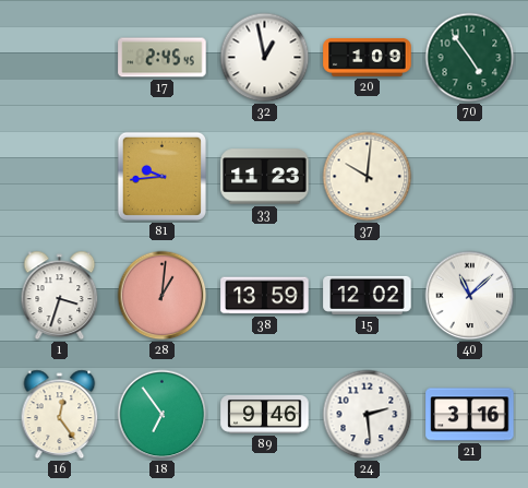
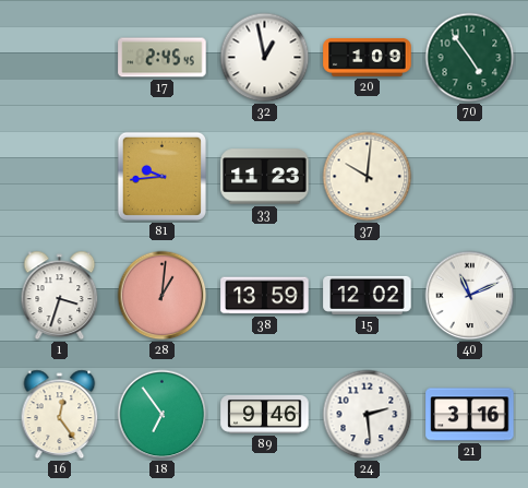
40: 11:08 -> 11:11
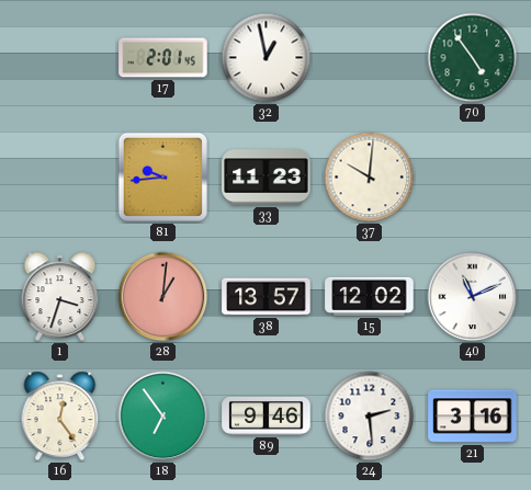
17: 2:45 -> 2:01
20: 1:09 -> none
38: 13:59 -> 13:57
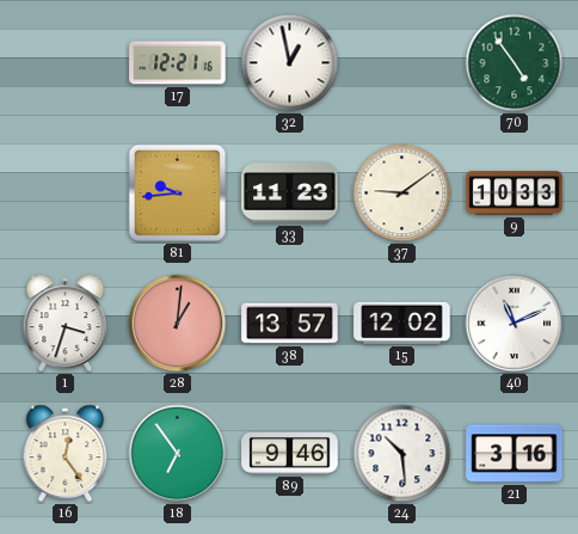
17: 2:01 -> 12:21
37: 10:01 -> 9:09
9: none -> 10:33
24: 2:29 -> 10:29
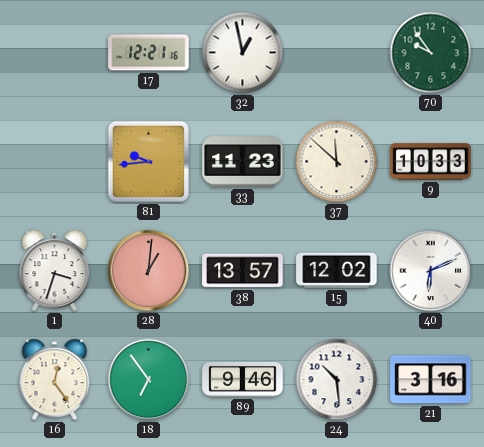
70: 4:54 -> 9:54
37: 9:09 -> 11:52
40: 11:11 -> 6:11
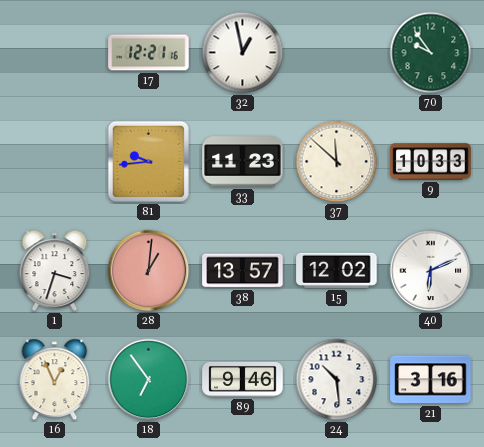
16: 12:24 -> 12:56
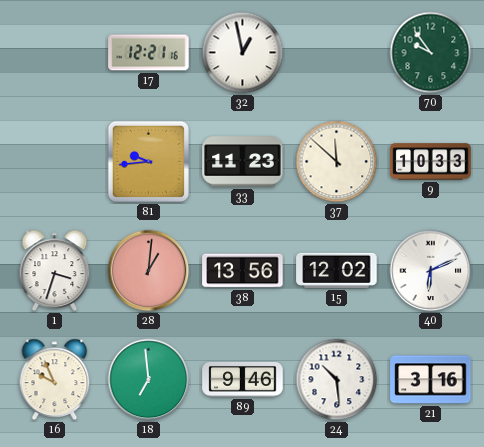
38: 13:57 -> 13:56
16: 12:56 -> 9:56
18: 6:54 -> 6:59
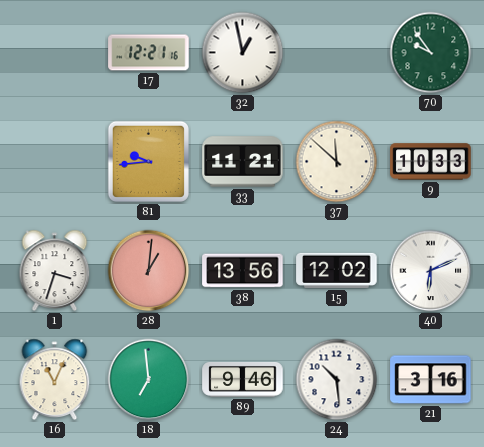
33: 11:23 -> 11:21
16: 9:56 -> 11:04
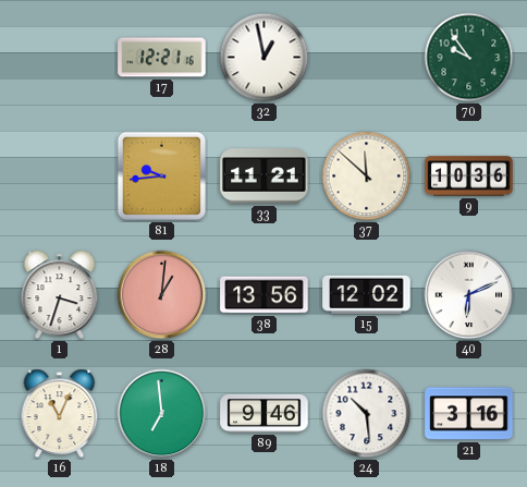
9: 10:33 -> 10:36
